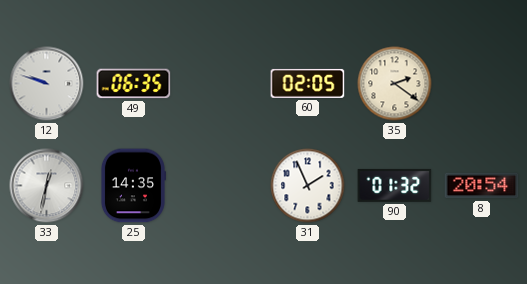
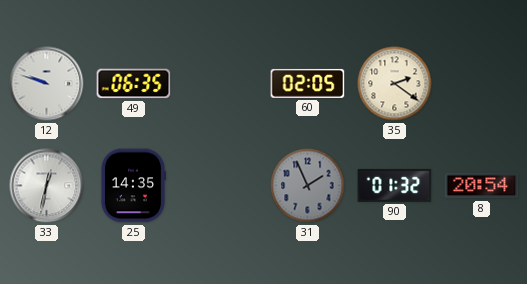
31 dial: white -> grey
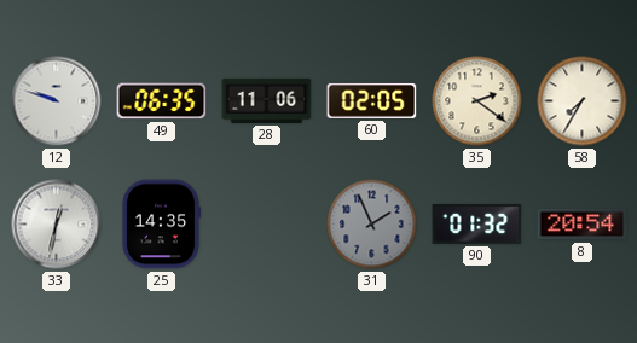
28: none -> 11:06
58: none -> 7:35
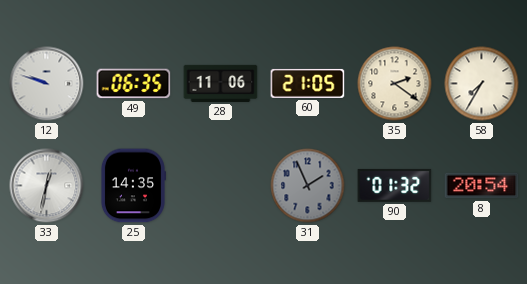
60: 02:05 -> 21:05
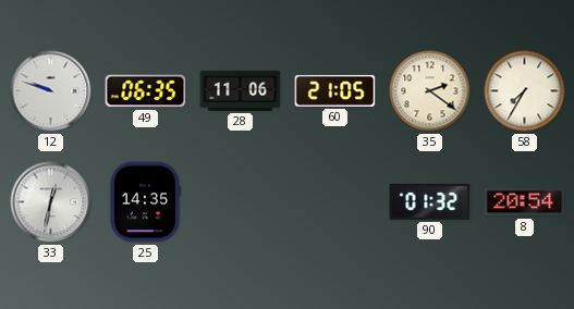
31: 1:56 -> none
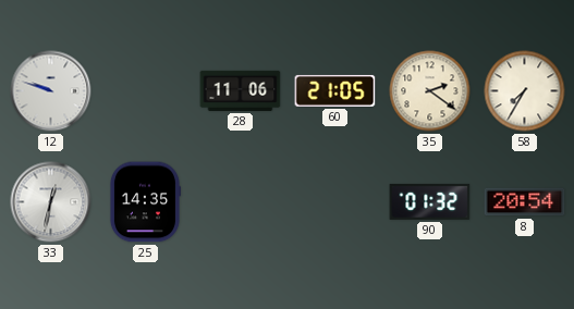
49: 06:35 -> none
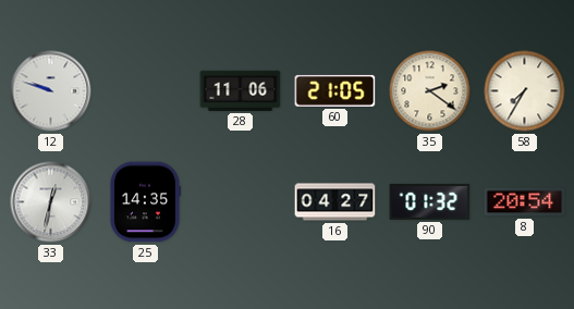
16: none -> 04:27
